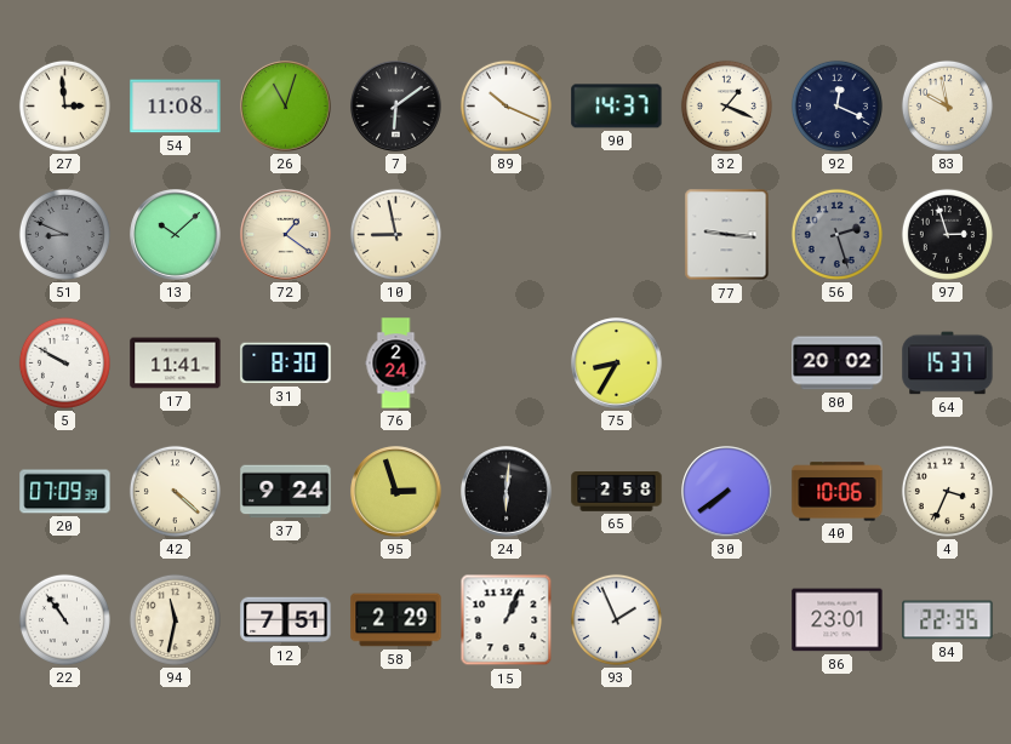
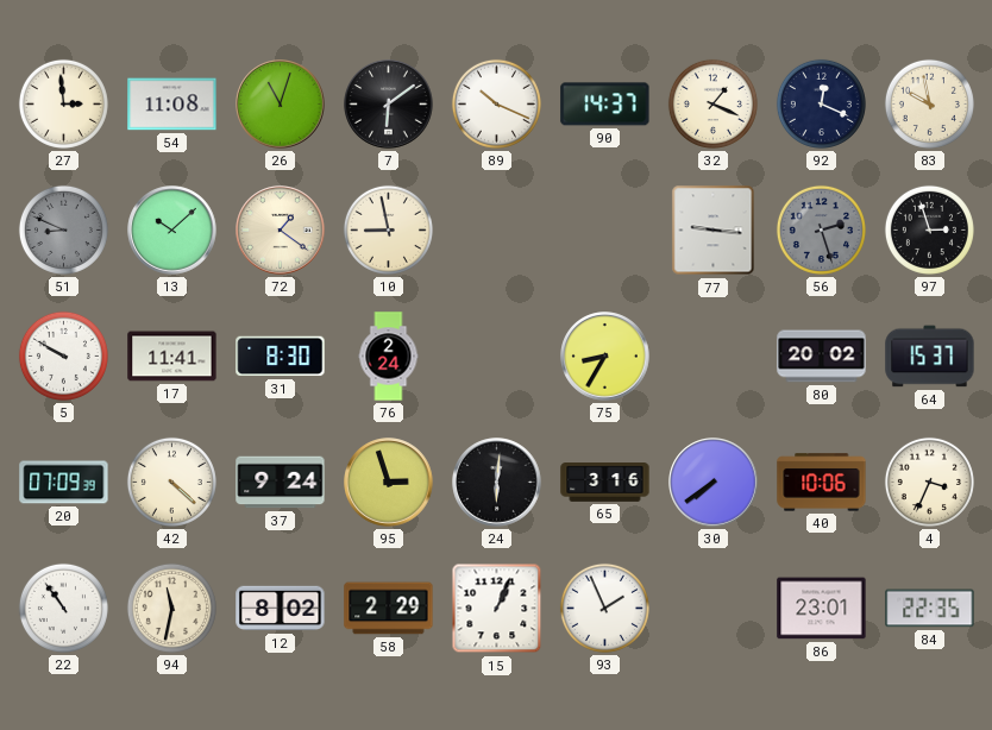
65: 2:58 -> 3:16
12: 7:51 -> 8:02
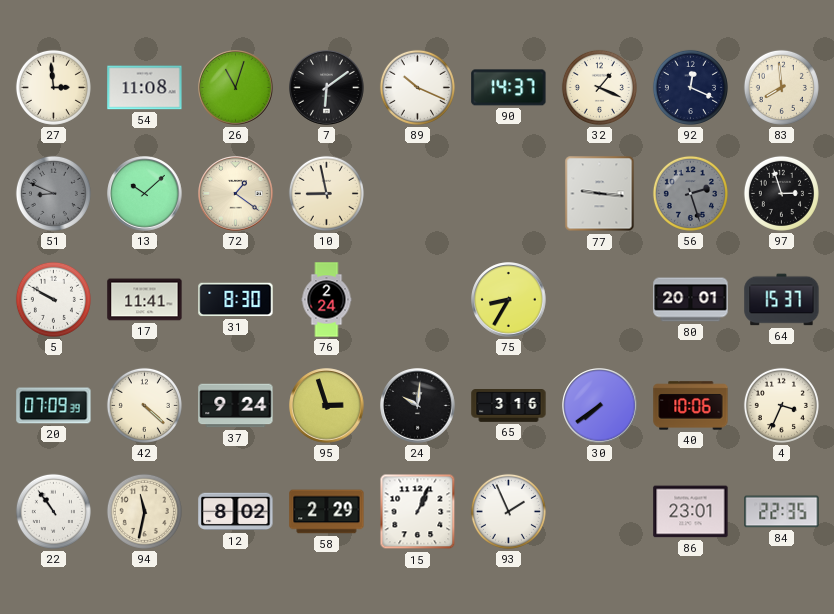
83: 9:58 -> 7:59
80: 20:02 -> 20:01
24: 6:01 -> 10:01
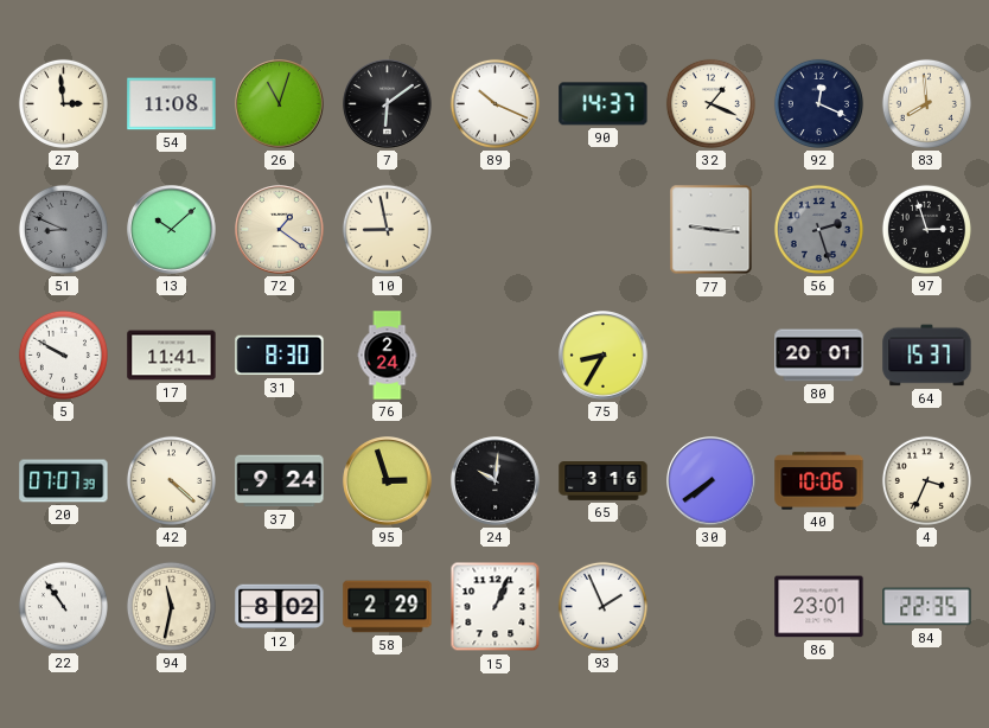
20: 07:09 -> 07:07
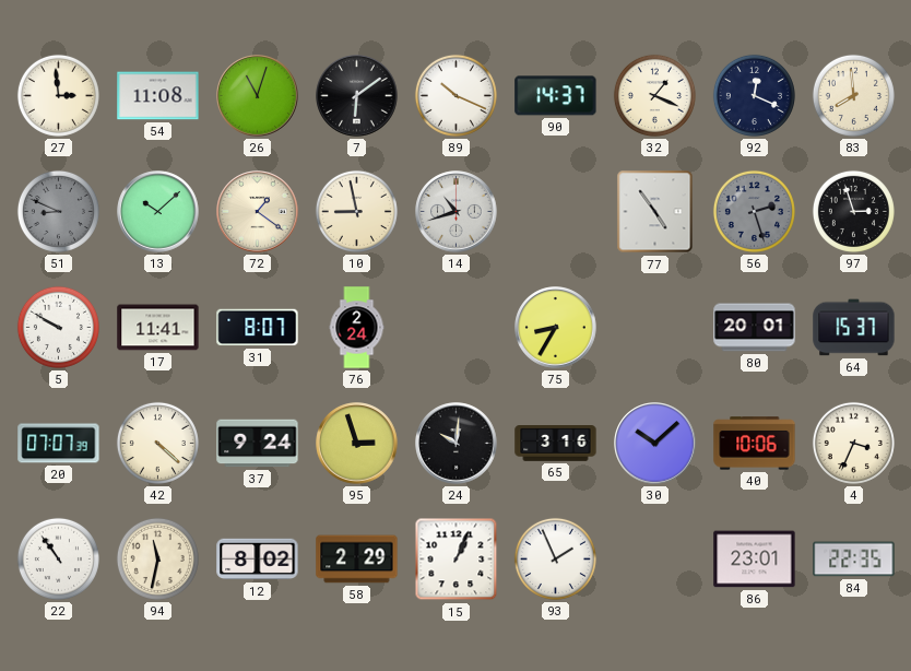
14: none -> 10:42
77: 9:16 -> 4:54
31: 8:30 -> 8:07
30: 7:39 -> 10:08
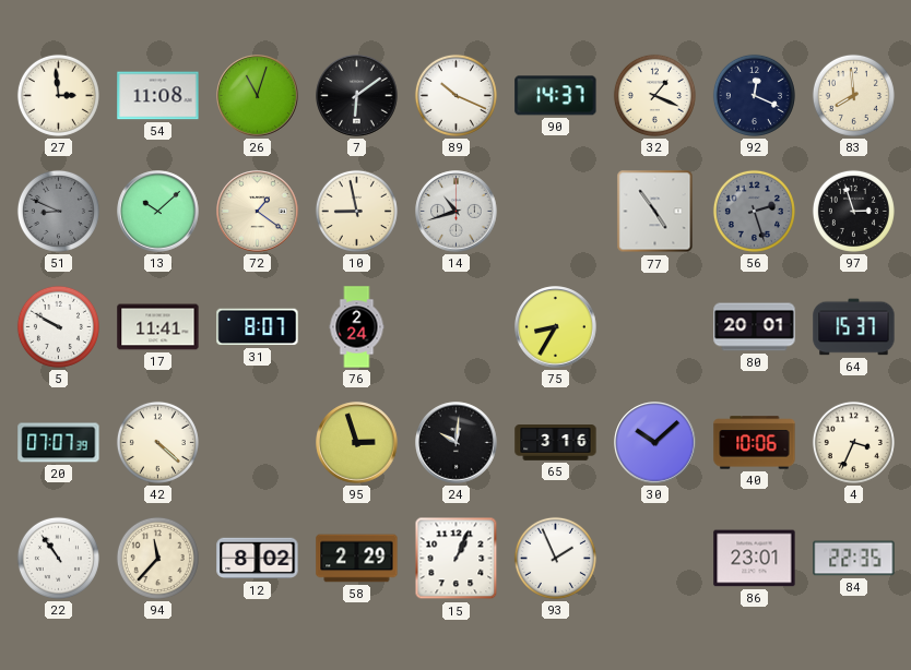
37: 9:24 -> none
94: 11:32 -> 11:37
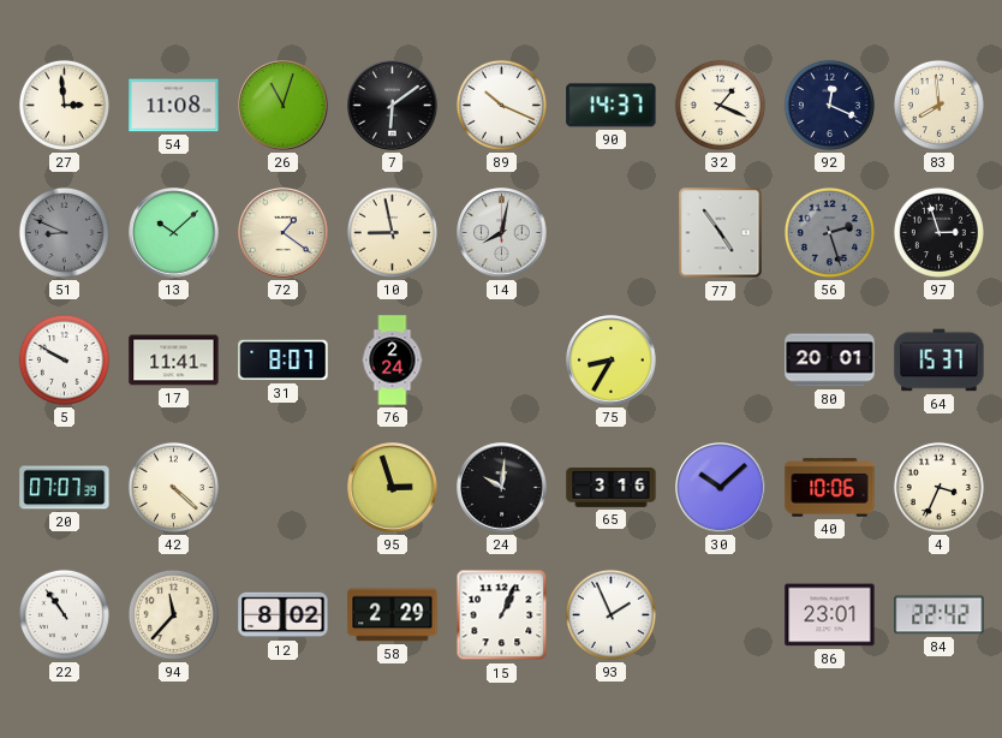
14: 10:42 -> 8:02
84: 22:35 -> 22:42
